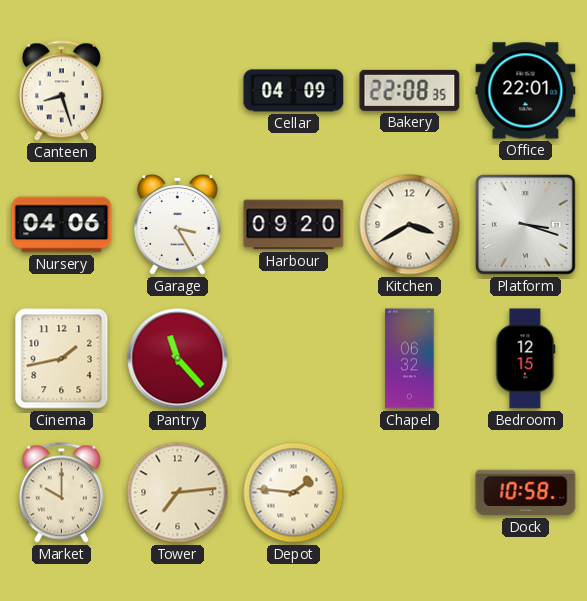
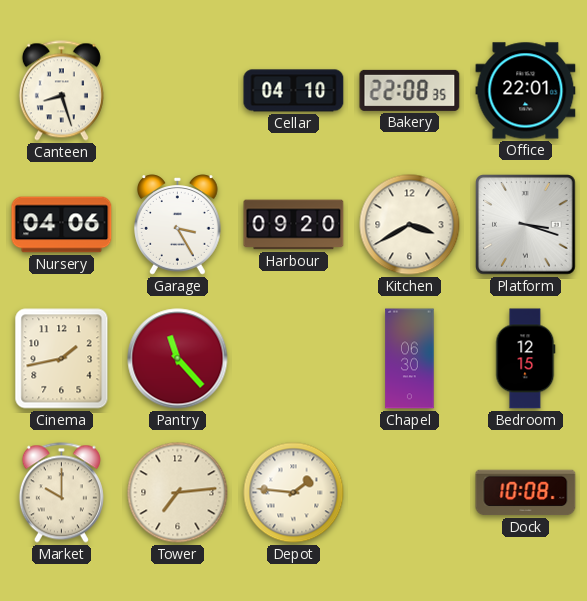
Cellar: 04:09 -> 04:10
Chapel: 06:32 -> 06:30
Dock: 10:58 -> 10:08
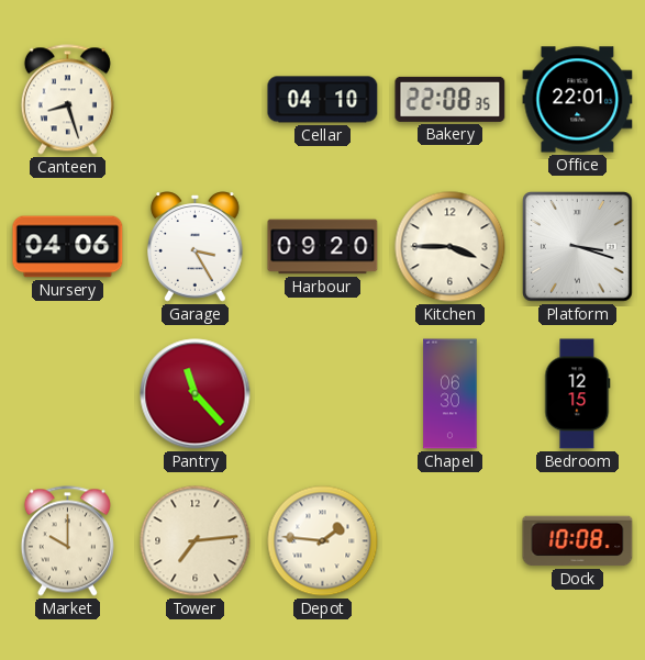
Kitchen: 3:40 -> 3:45
Cinema: 1:43 -> none
